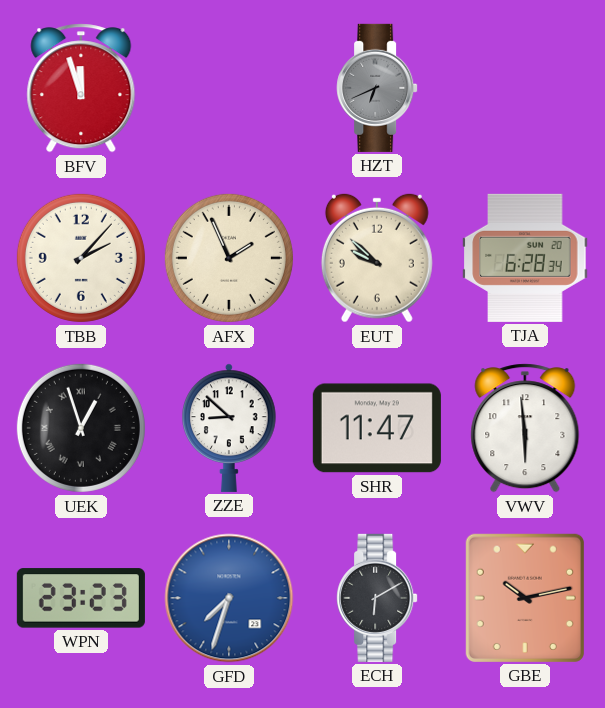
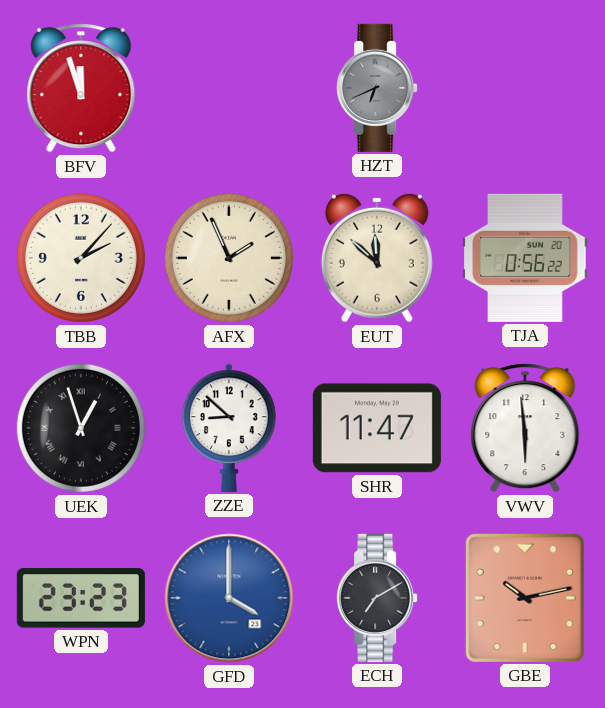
EUT: 9:52 -> 11:52
TJA: 6:28 -> 0:56
GFD: 7:33 -> 4:00
ECH: 6:10 -> 7:10
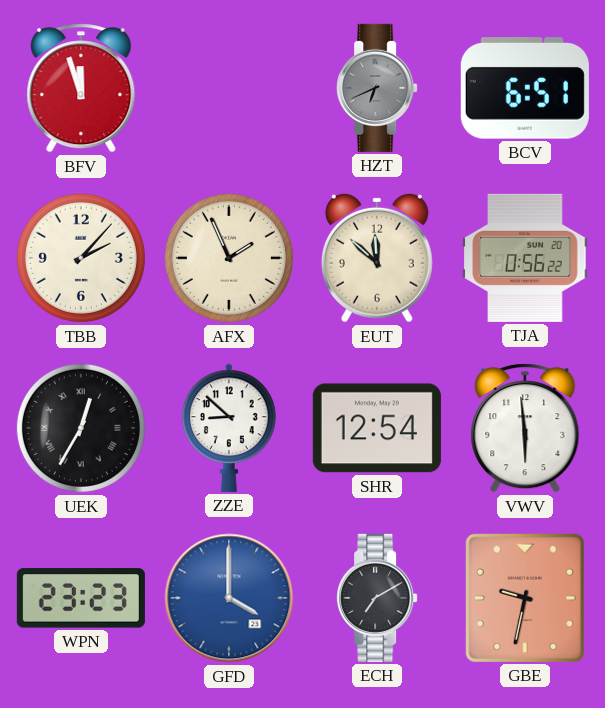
BCV: none -> 6:51
UEK: 12:57 -> 12:35
SHR: 11:47 -> 12:54
GBE: 10:13 -> 9:32
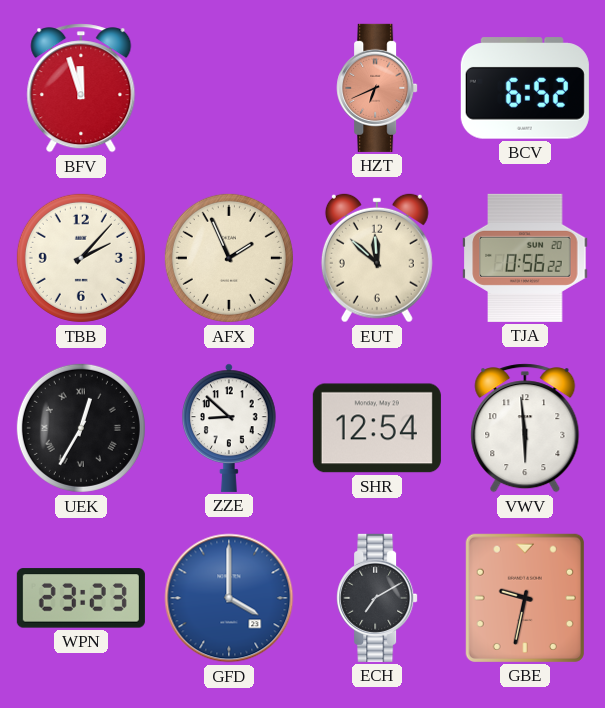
HZT dial: grey -> salmon
BCV: 6:51 -> 6:52
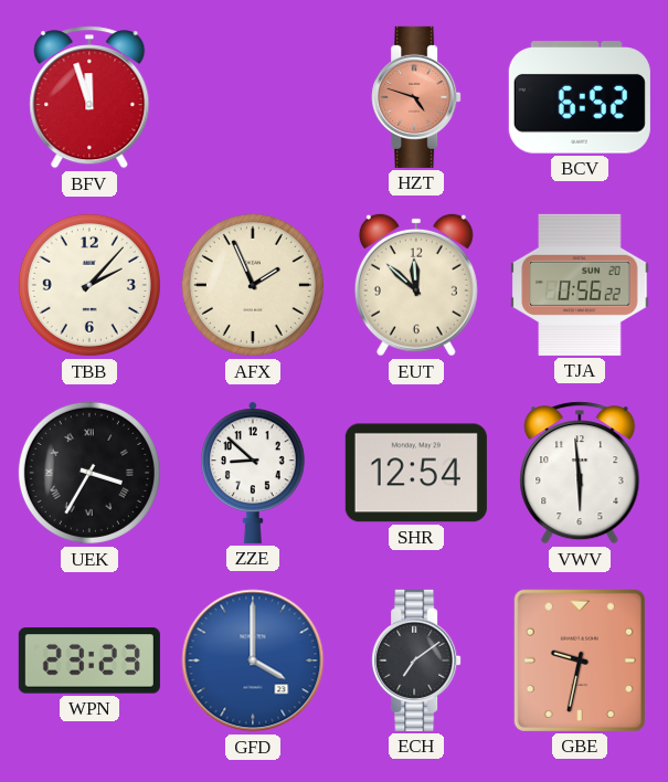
HZT: 6:41 -> 4:48
UEK: 12:35 -> 3:35
ECH: 7:10 -> 7:09
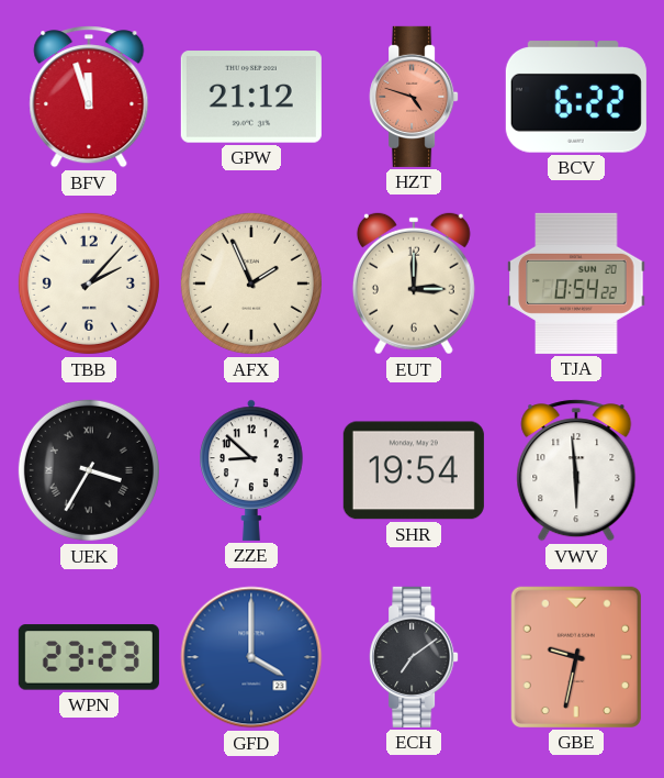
GPW: none -> 21:12
BCV: 6:52 -> 6:22
EUT: 11:52 -> 3:00
TJA: 0:56 -> 0:54
SHR: 12:54 -> 19:54
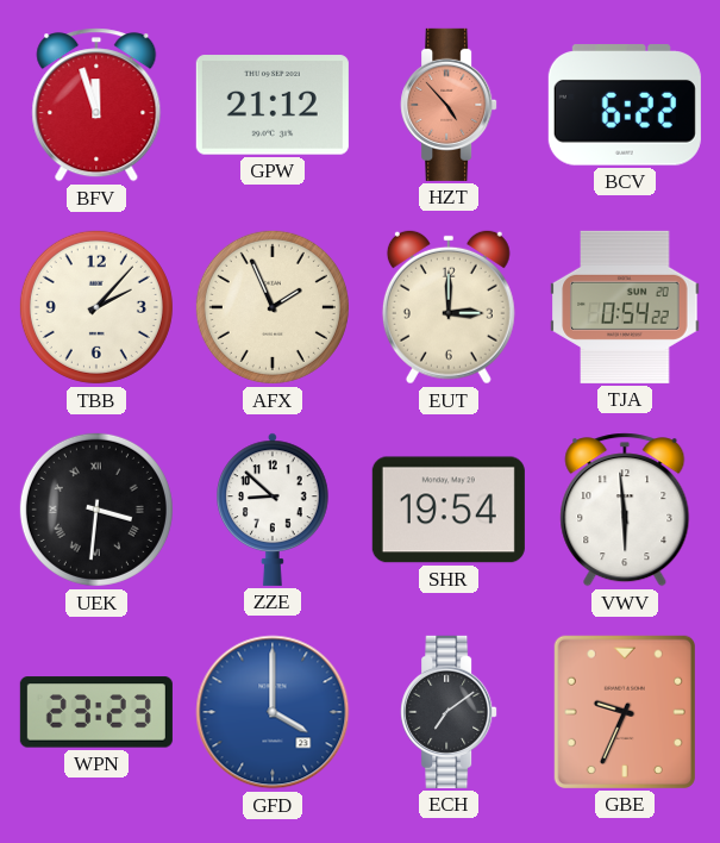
HZT: 4:48 -> 4:53
UEK: 3:35 -> 3:31
GBE: 9:32 -> 9:34
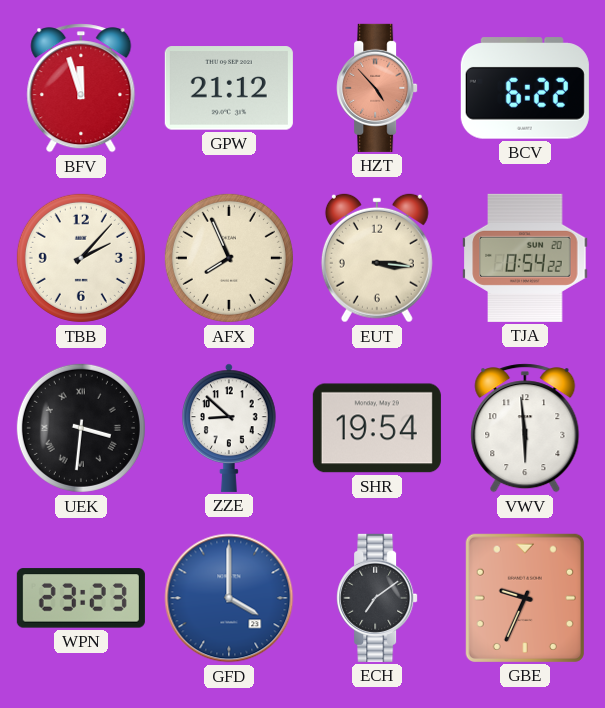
AFX: 1:56 -> 7:56
EUT: 3:00 -> 3:16
